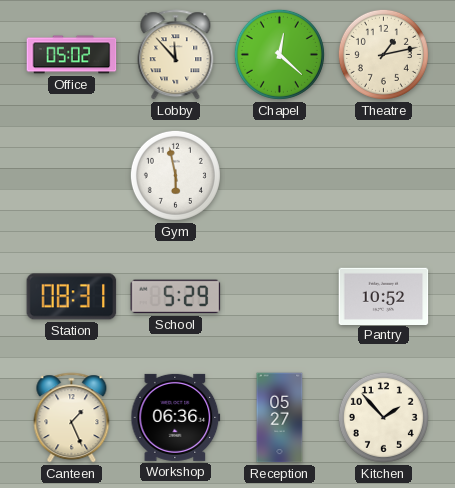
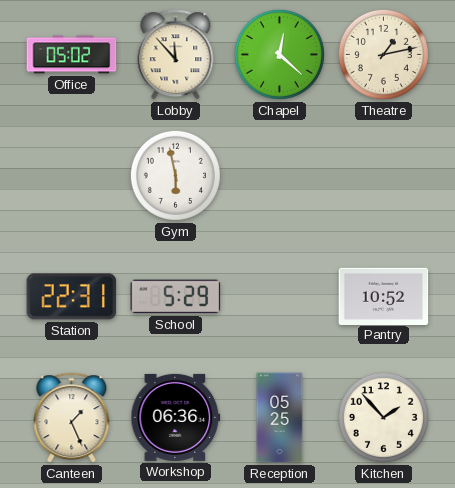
Station: 08:31 -> 22:31
Reception: 05:27 -> 05:25
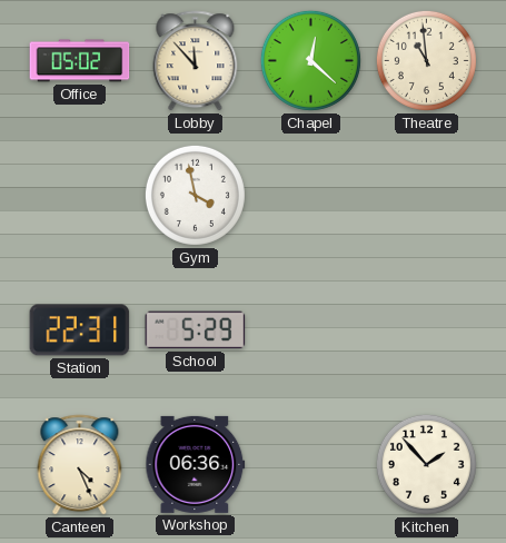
Theatre: 1:13 -> 10:59
Gym: 5:58 -> 3:58
Pantry: 10:52 -> none
Canteen: 1:26 -> 4:26
Reception: 05:25 -> none
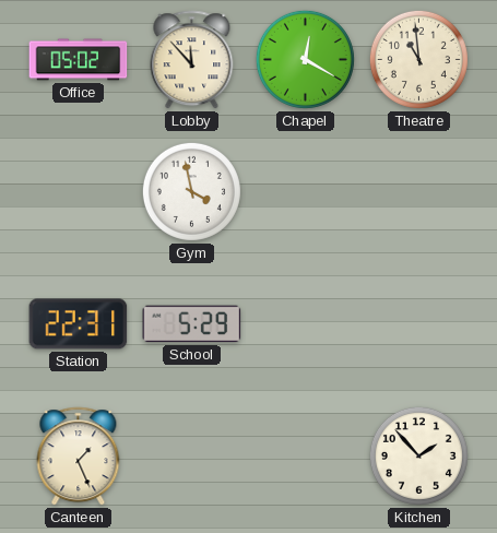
Chapel: 12:22 -> 12:20
Canteen: 4:26 -> 1:26
Workshop: 06:36 -> none
